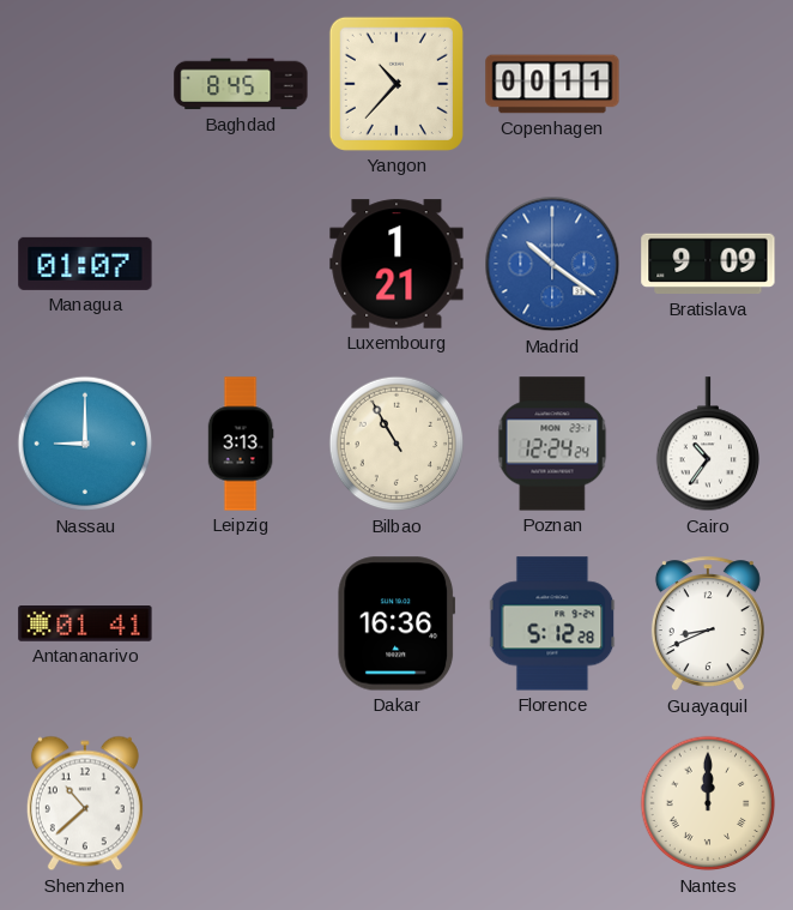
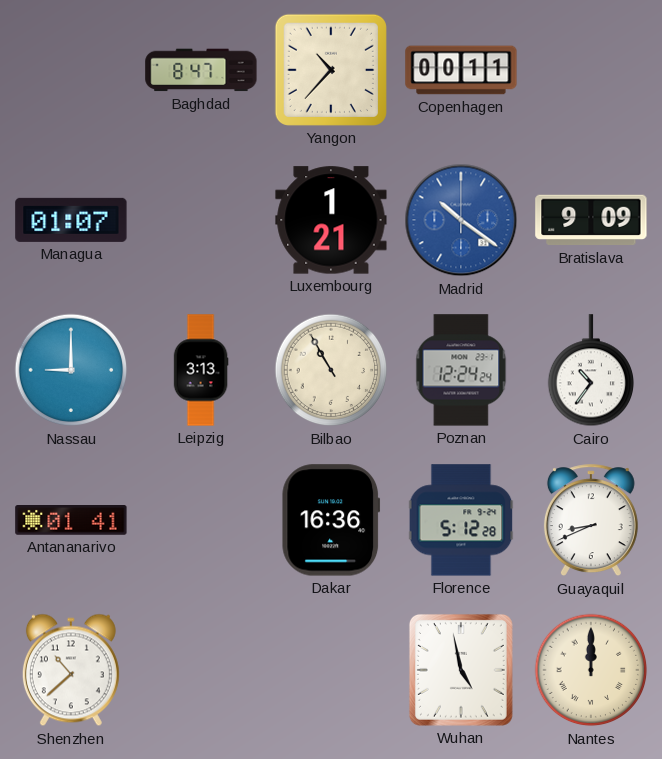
Baghdad: 8:45 -> 8:47
Wuhan: none -> 4:58
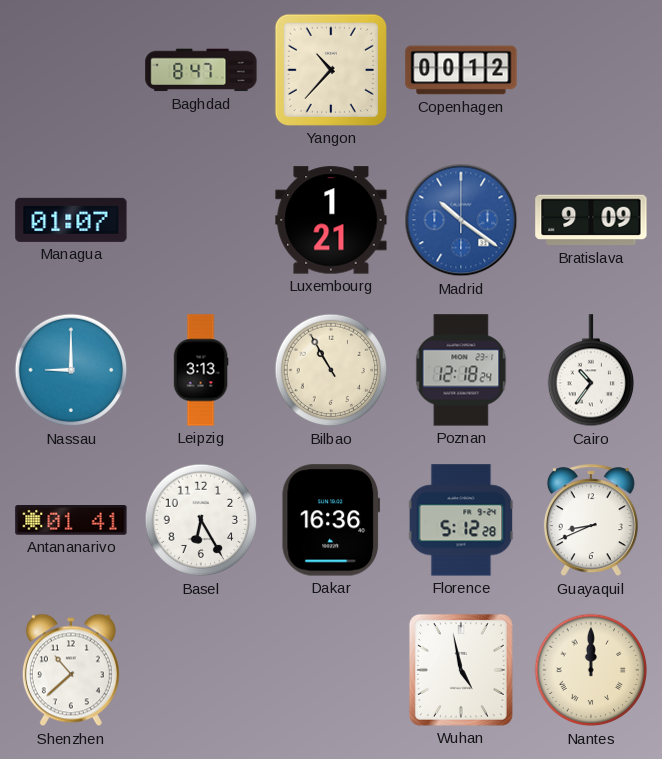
Copenhagen: 00:11 -> 00:12
Poznan: 12:24 -> 12:18
Basel: none -> 6:25
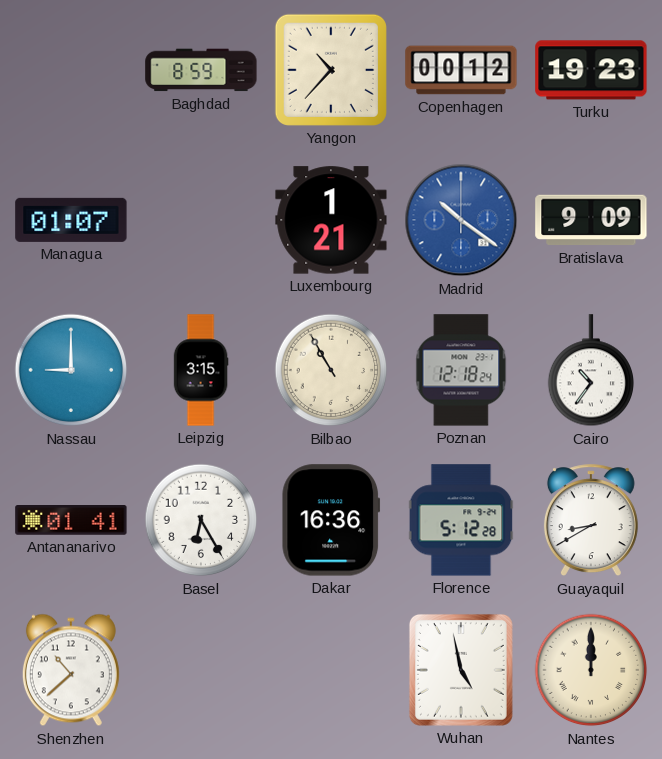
Baghdad: 8:47 -> 8:59
Turku: none -> 19:23
Leipzig: 3:13 -> 3:15
Guayaquil: 8:41 -> 8:40
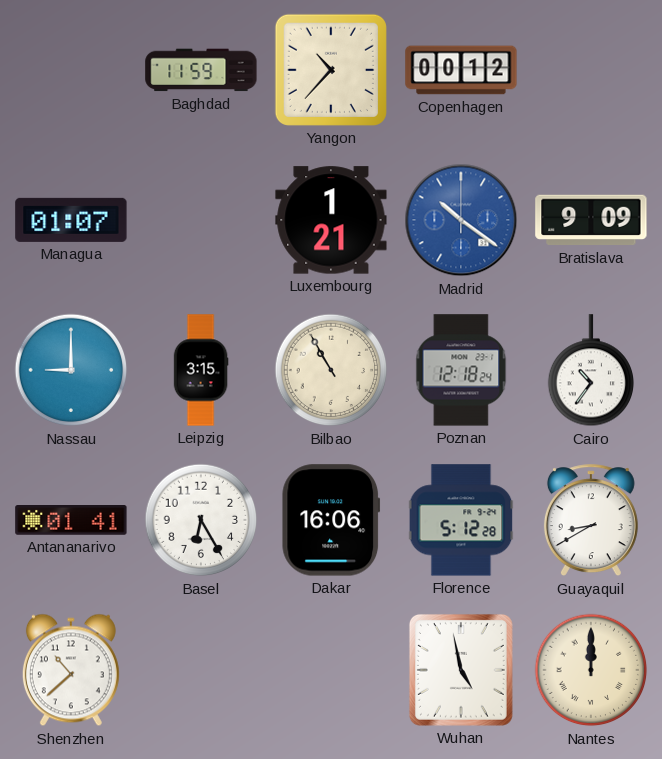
Baghdad: 8:59 -> 11:59
Turku: 19:23 -> none
Dakar: 16:36 -> 16:06
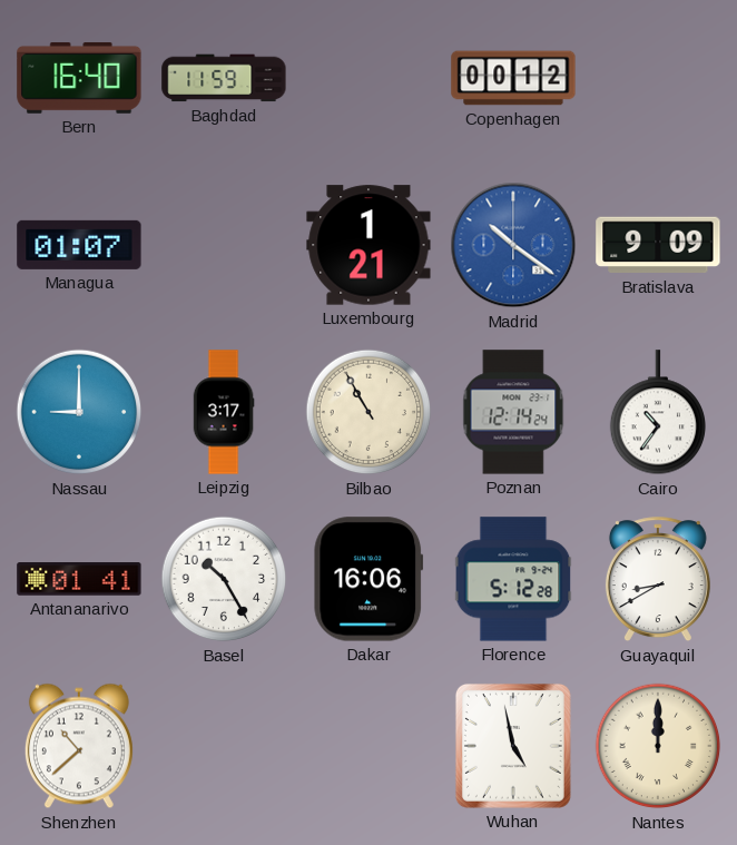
Bern: none -> 16:40
Yangon: 10:37 -> none
Leipzig: 3:15 -> 3:17
Poznan: 12:18 -> 12:14
Basel: 6:25 -> 10:25
